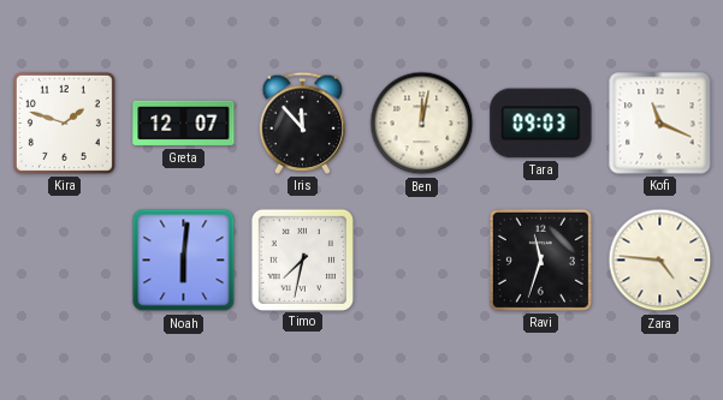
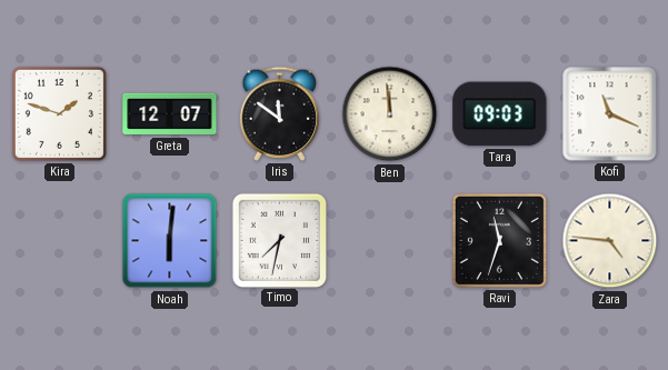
Iris: 11:53 -> 11:51
Ben: 12:02 -> 11:59
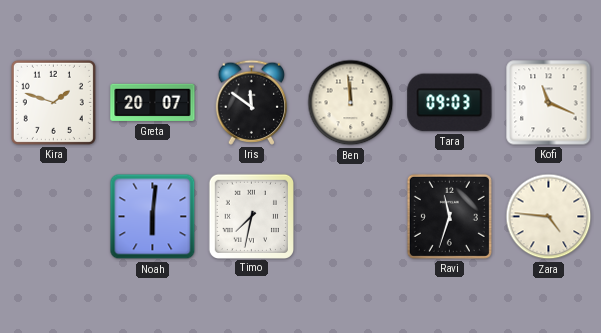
Greta: 12:07 -> 20:07
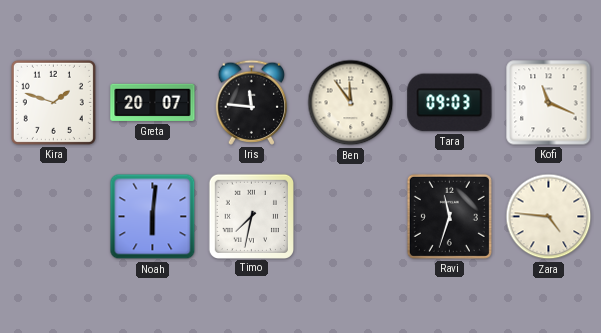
Iris: 11:51 -> 11:46
Ben: 11:59 -> 11:54
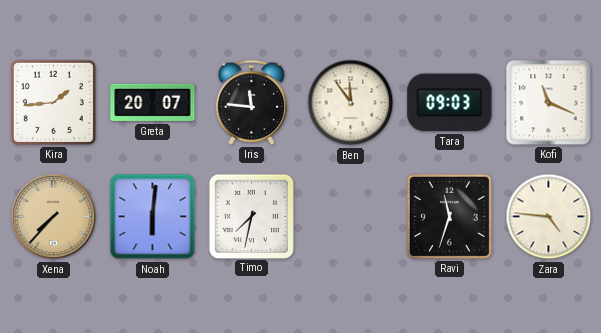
Kira: 1:48 -> 1:44
Xena: none -> 7:37
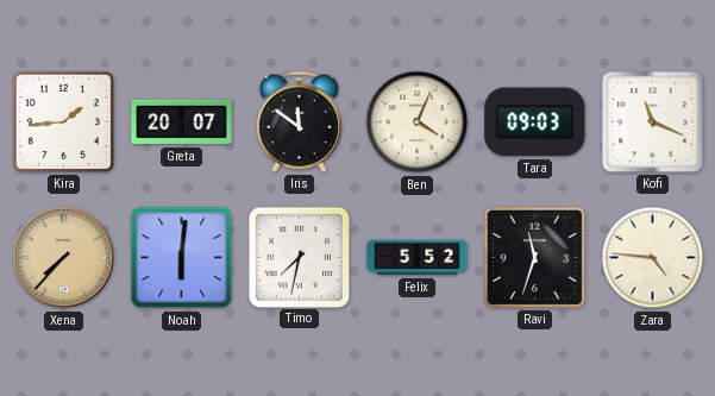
Iris: 11:46 -> 11:51
Ben: 11:54 -> 4:04
Felix: none -> 5:52
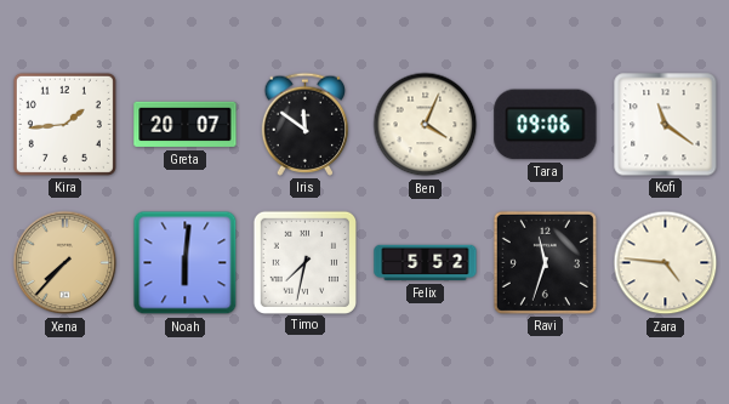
Tara: 09:03 -> 09:06
Kofi: 11:19 -> 11:21
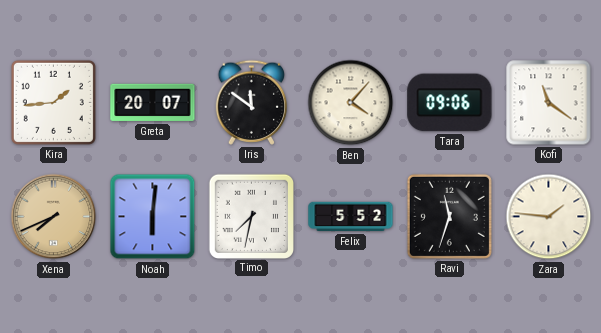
Ben: 4:04 -> 4:07
Xena: 7:37 -> 7:41
Zara: 4:46 -> 1:46
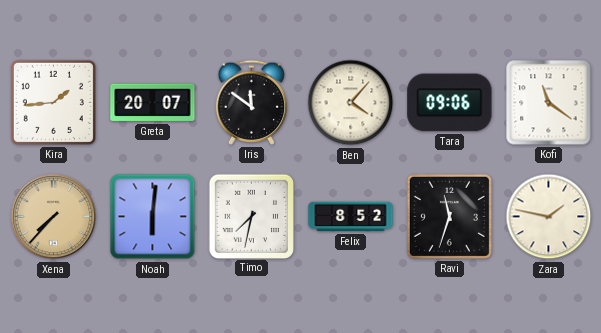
Xena: 7:41 -> 7:37
Felix: 5:52 -> 8:52
Zara: 1:46 -> 1:47
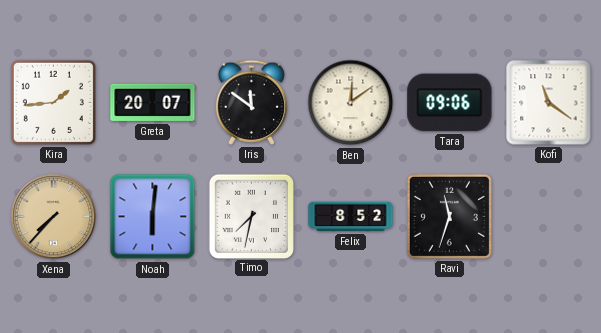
Ben: 4:07 -> 12:09
Zara: 1:47 -> none
